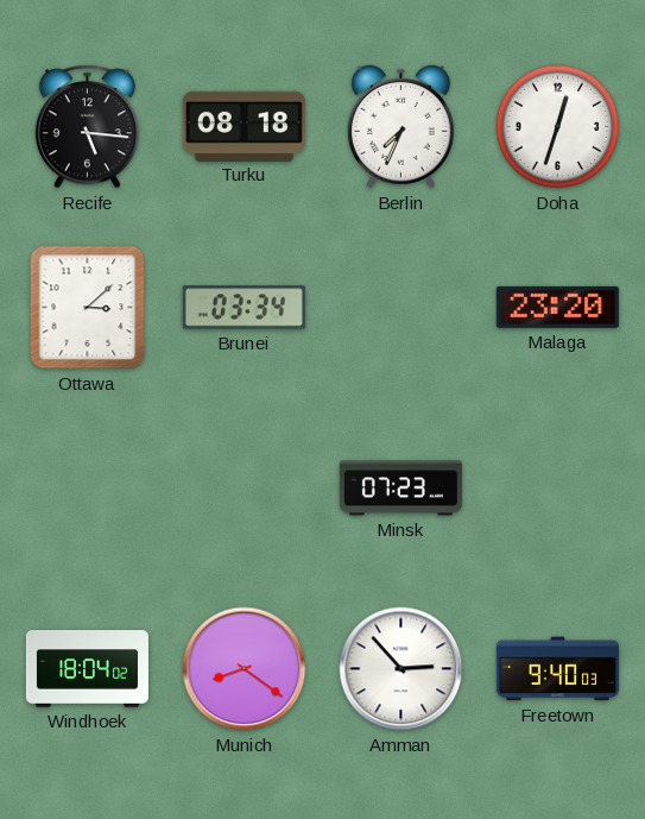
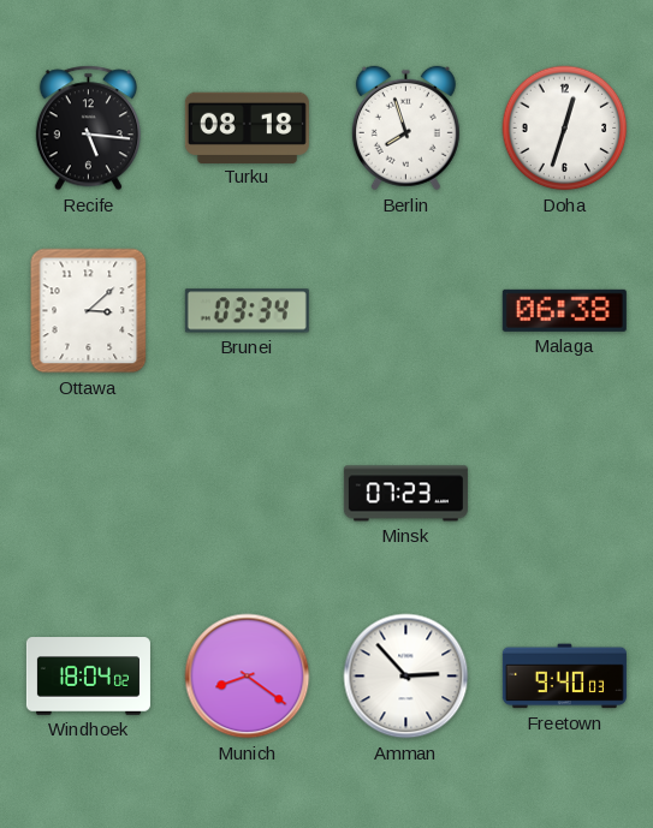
Berlin: 7:34 -> 7:57
Malaga: 23:20 -> 06:38
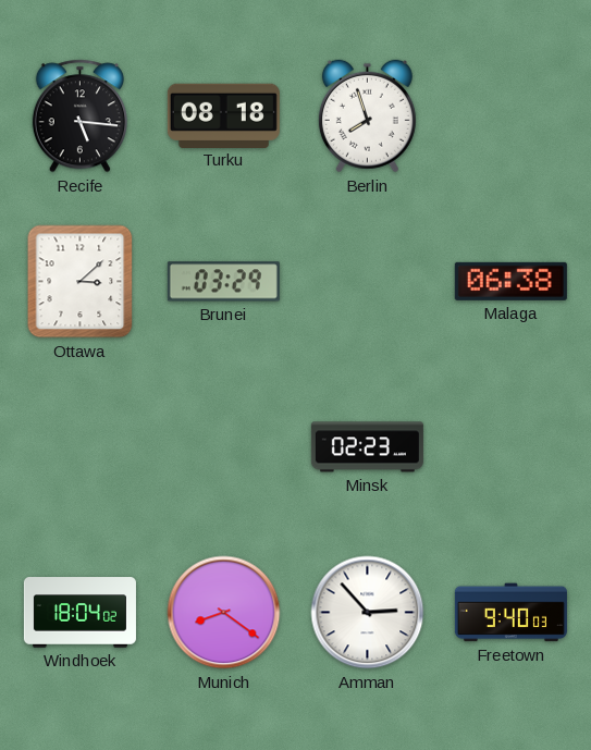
Doha: 12:33 -> none
Brunei: 03:34 -> 03:29
Minsk: 07:23 -> 02:23
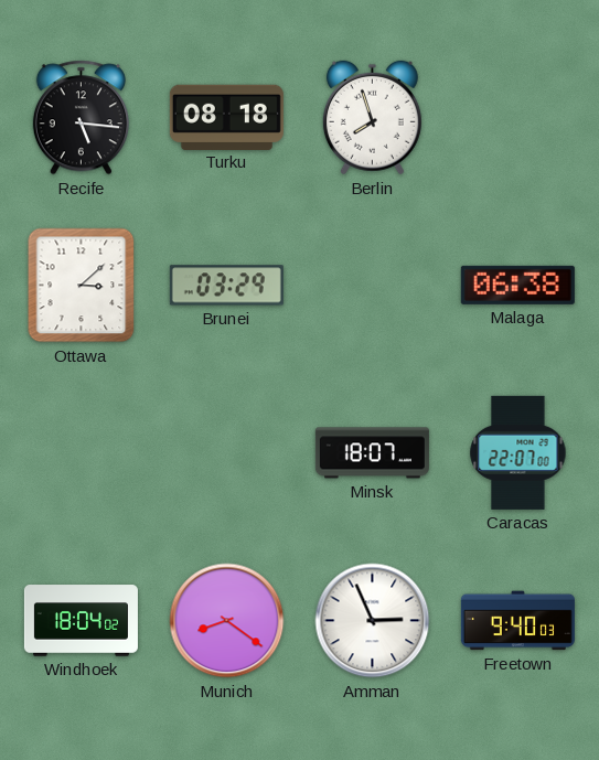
Minsk: 02:23 -> 18:07
Caracas: none -> 22:07
Amman: 2:53 -> 2:56
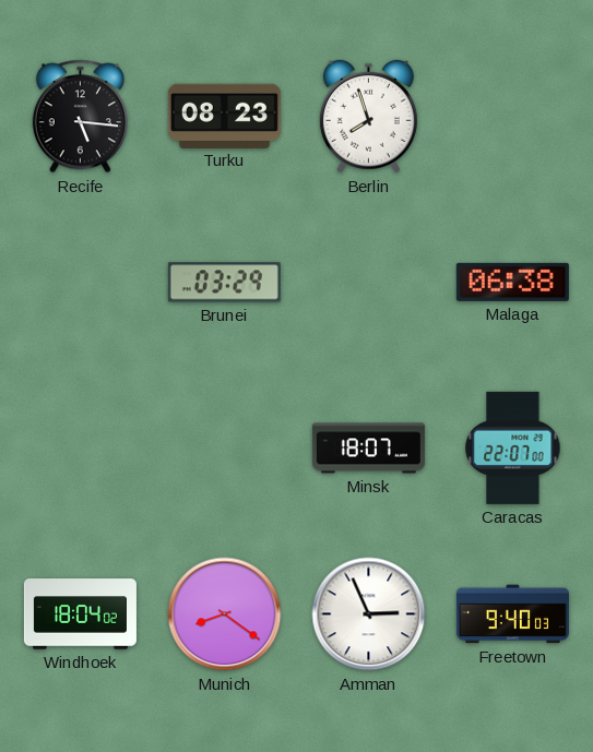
Turku: 08:18 -> 08:23
Ottawa: 3:08 -> none
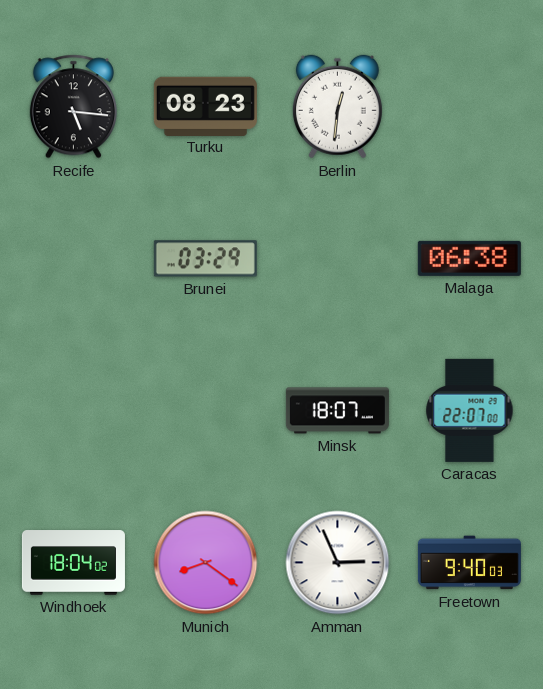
Berlin: 7:57 -> 12:31
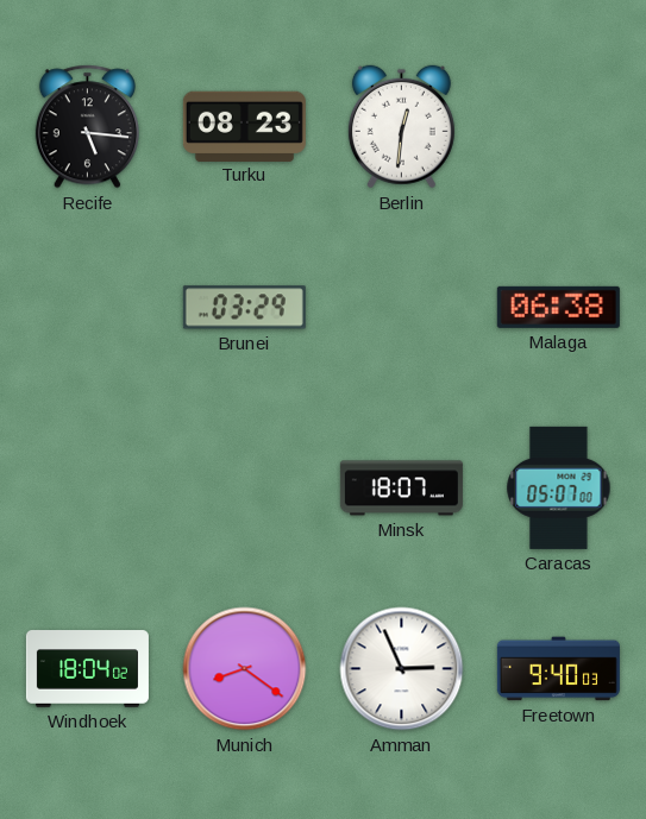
Caracas: 22:07 -> 05:07
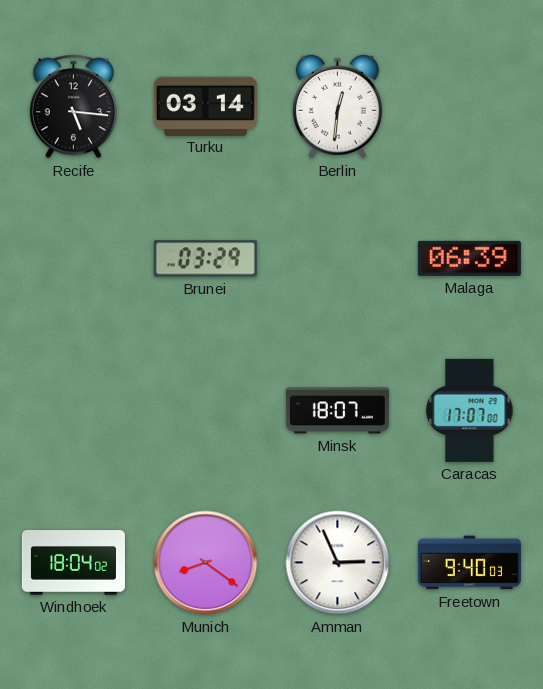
Turku: 08:23 -> 03:14
Malaga: 06:38 -> 06:39
Caracas: 05:07 -> 17:07
